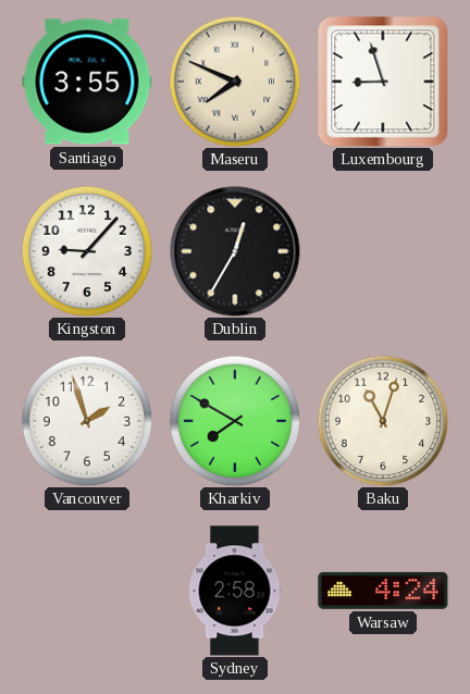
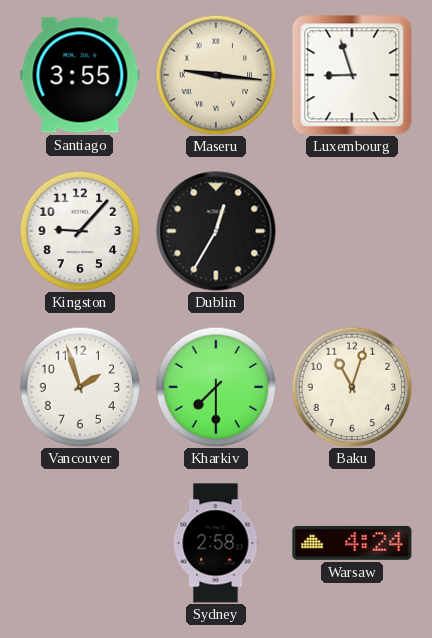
Maseru: 7:49 -> 9:16
Kharkiv: 7:50 -> 7:30
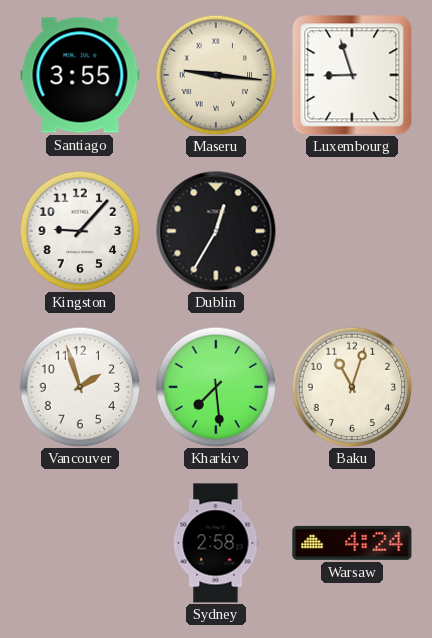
Kharkiv: 7:30 -> 7:29
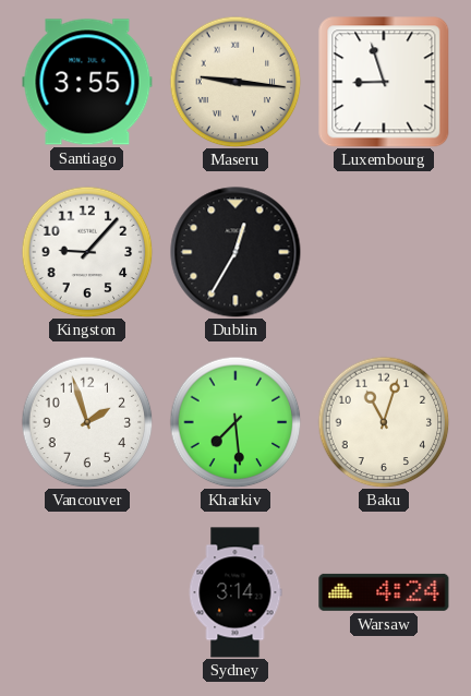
Sydney: 2:58 -> 3:14
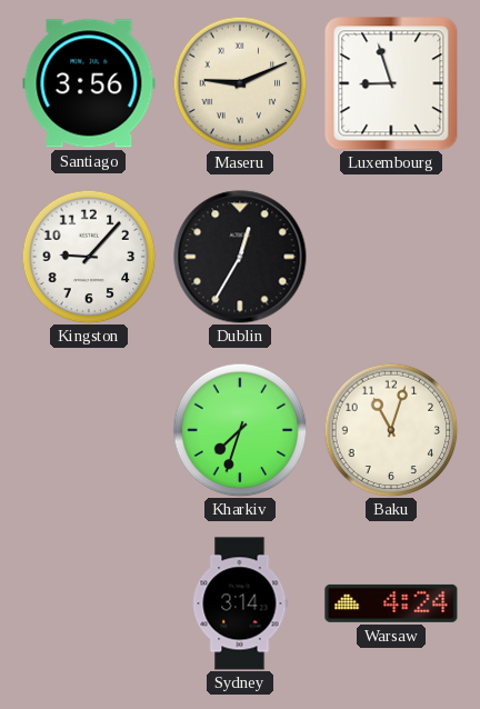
Santiago: 3:55 -> 3:56
Maseru: 9:16 -> 9:11
Vancouver: 1:57 -> none
Kharkiv: 7:29 -> 7:33
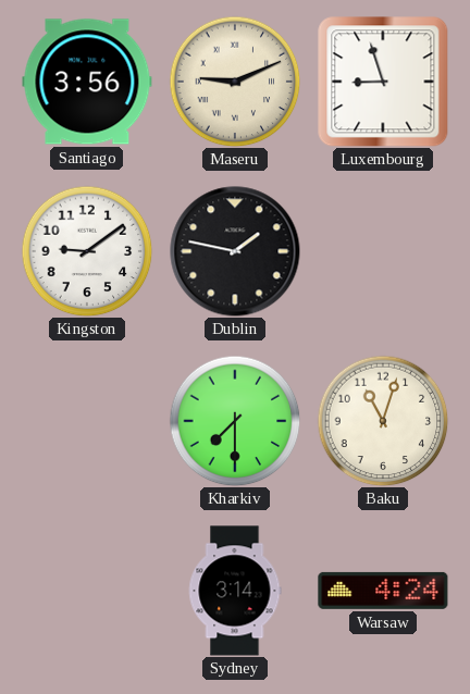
Kingston: 9:07 -> 9:09
Dublin: 12:35 -> 1:47
Kharkiv: 7:33 -> 7:30
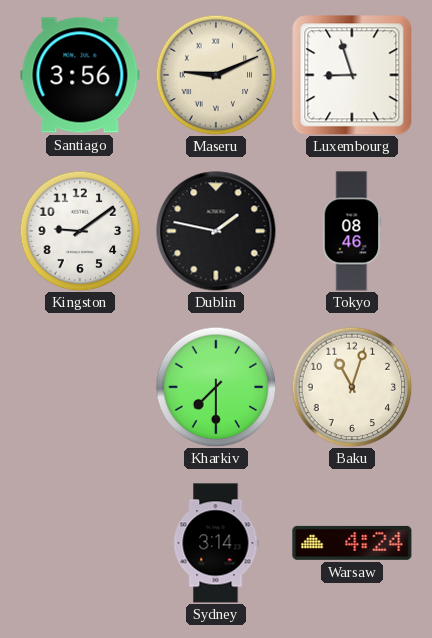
Tokyo: none -> 08:46
